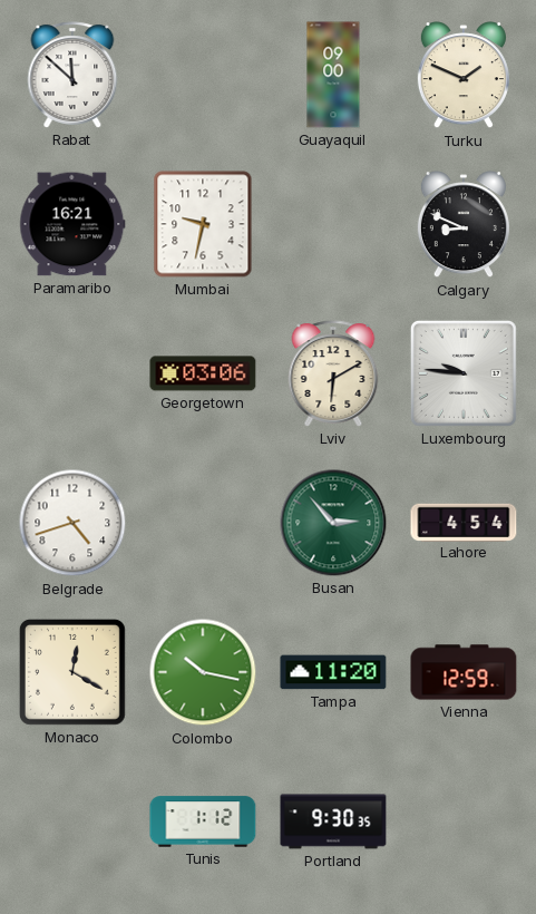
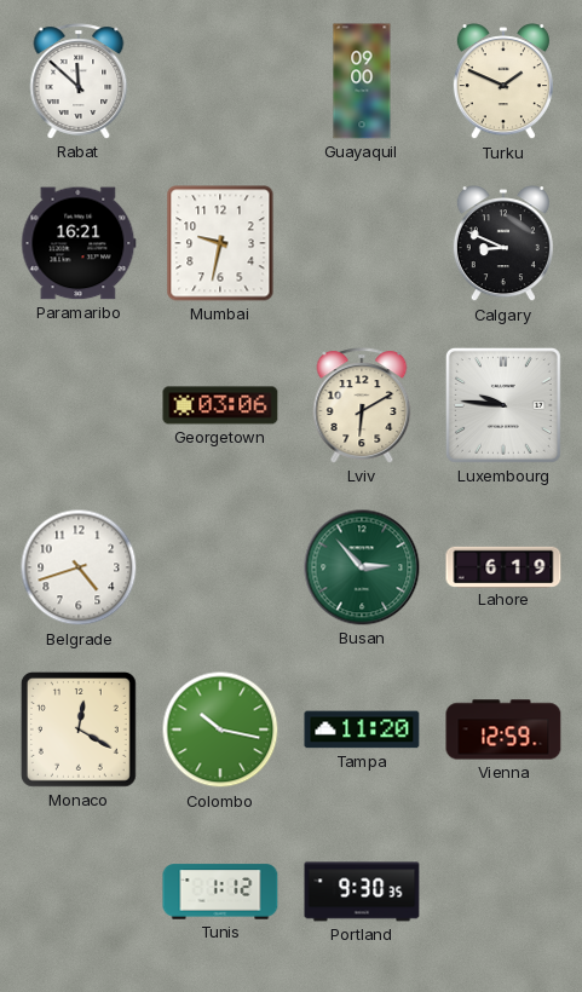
Lahore: 4:54 -> 6:19
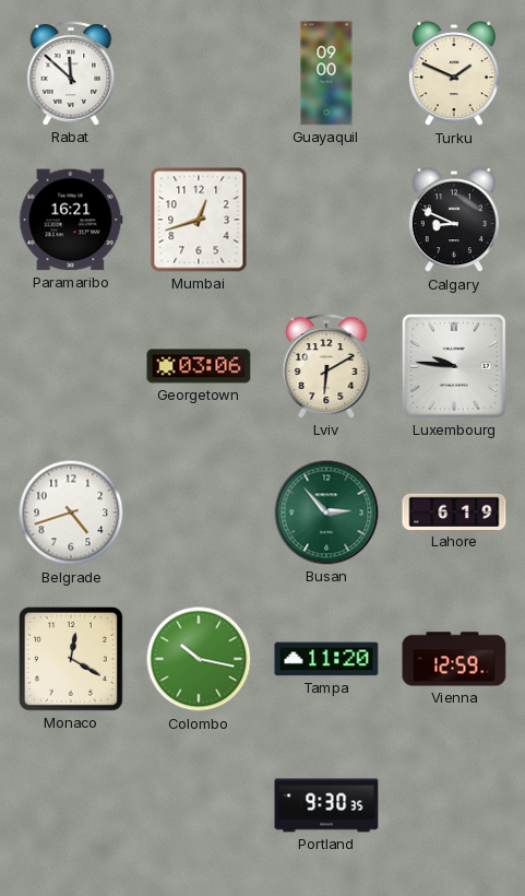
Mumbai: 9:32 -> 12:42
Tunis: 1:12 -> none
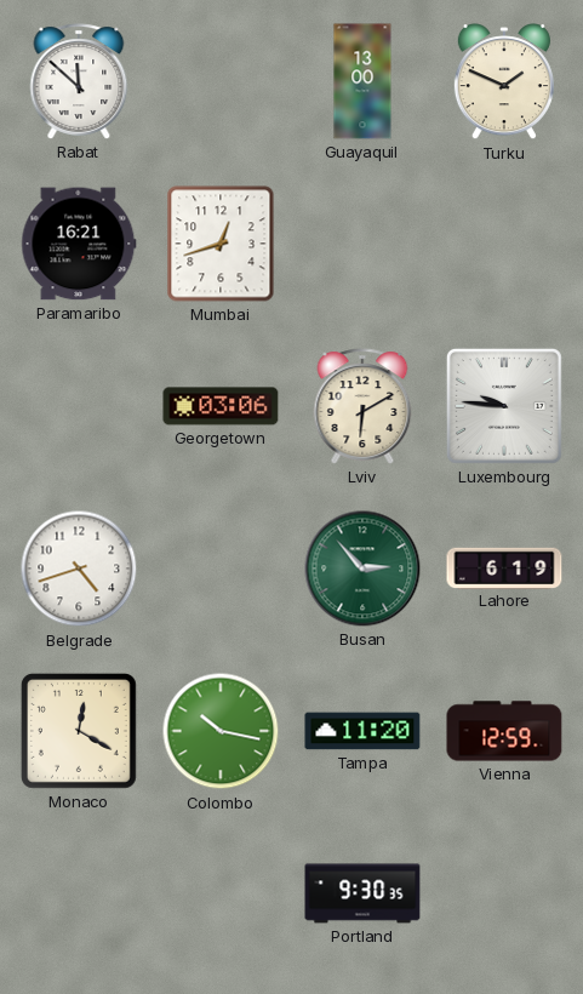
Guayaquil: 09:00 -> 13:00
Calgary: 8:49 -> none
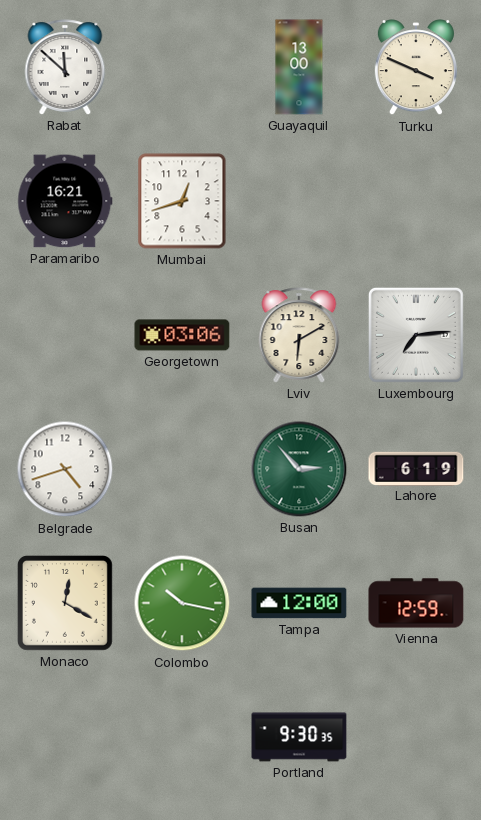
Turku: 1:49 -> 3:49
Luxembourg: 9:46 -> 7:14
Tampa: 11:20 -> 12:00
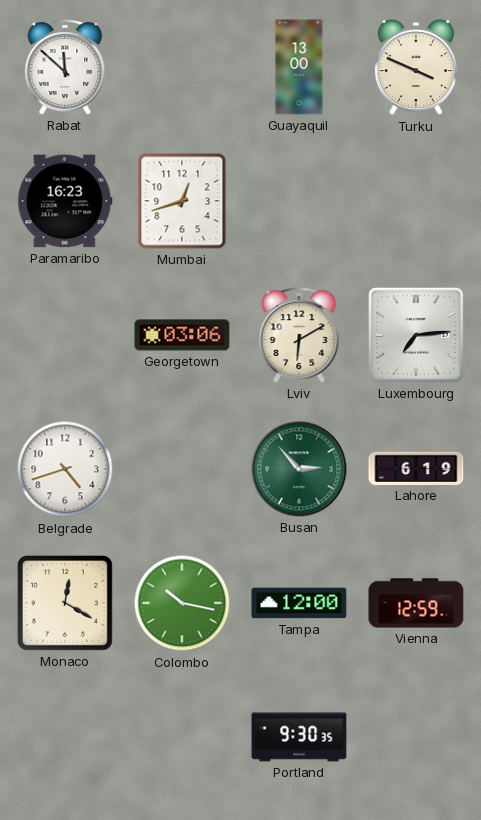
Paramaribo: 16:21 -> 16:23
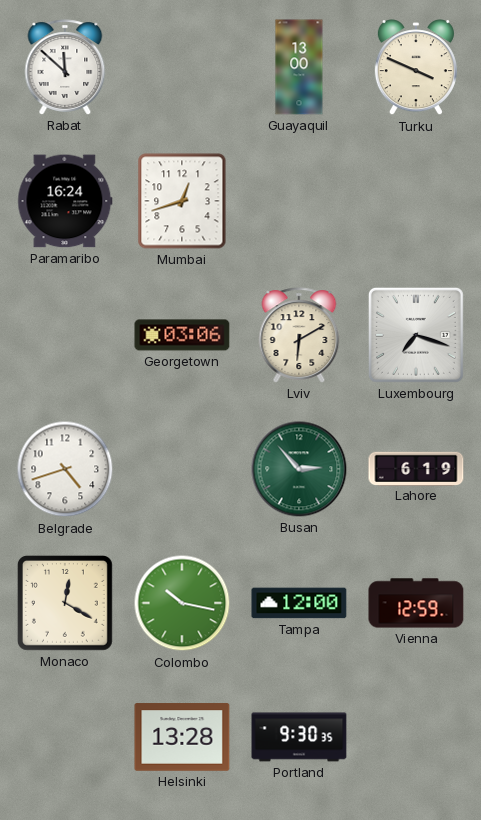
Paramaribo: 16:23 -> 16:24
Luxembourg: 7:14 -> 7:18
Helsinki: none -> 13:28
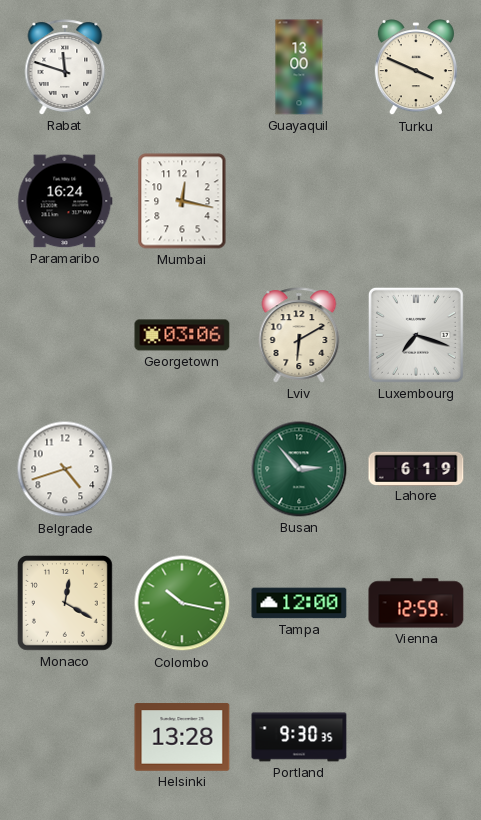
Rabat: 11:52 -> 11:48
Mumbai: 12:42 -> 12:17
